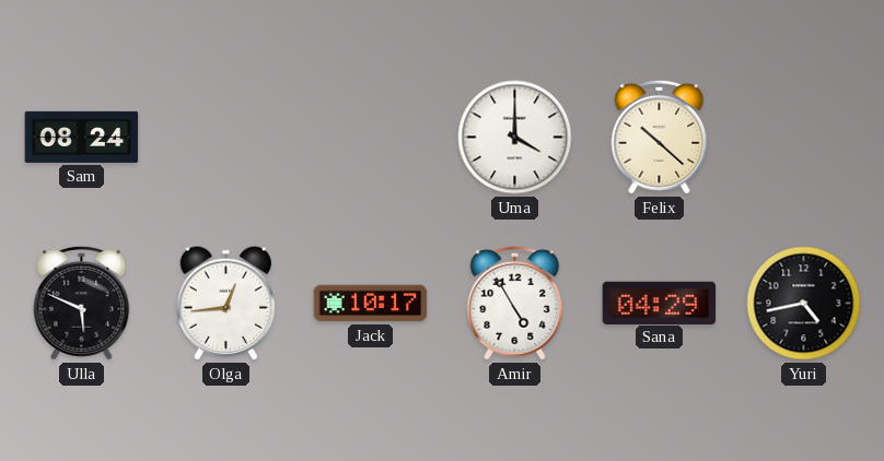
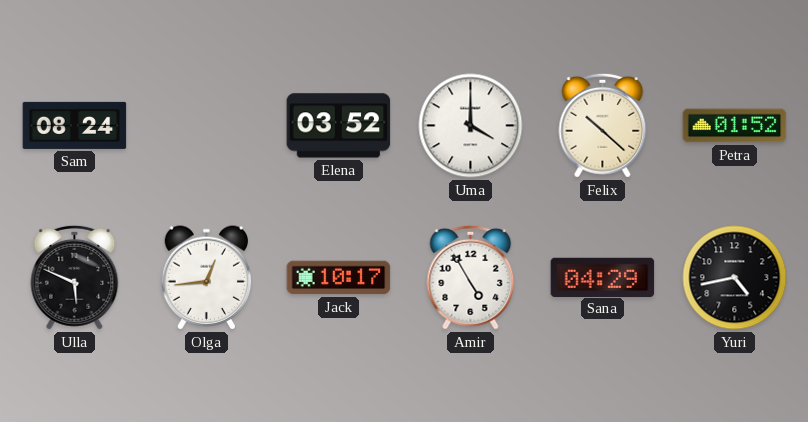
Elena: none -> 03:52
Petra: none -> 01:52
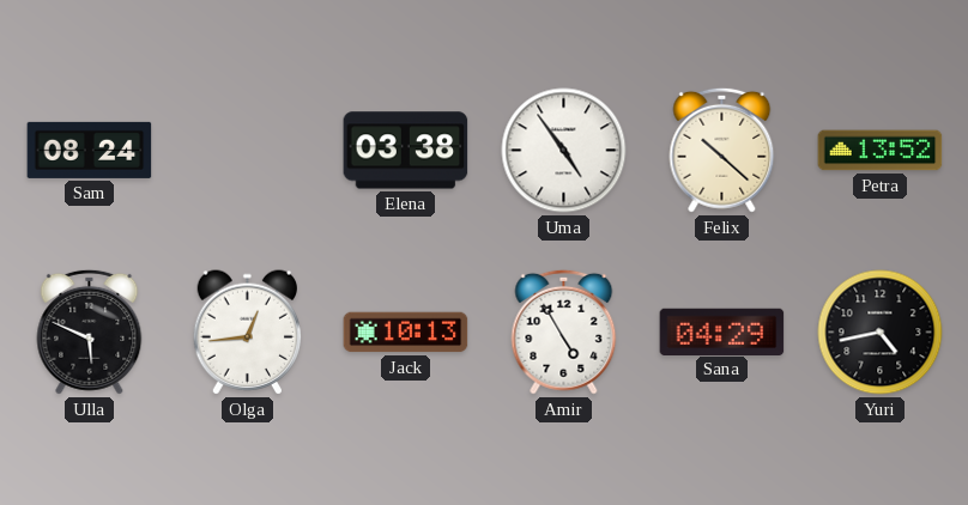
Elena: 03:52 -> 03:38
Uma: 4:00 -> 4:54
Petra: 01:52 -> 13:52
Jack: 10:17 -> 10:13
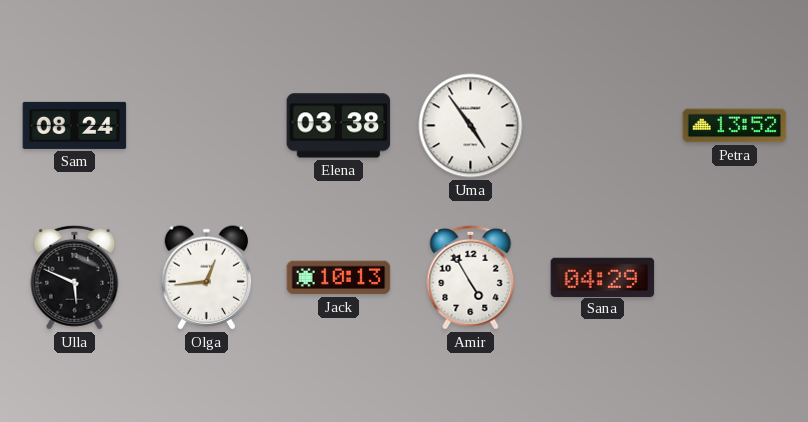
Felix: 10:22 -> none
Yuri: 4:43 -> none
